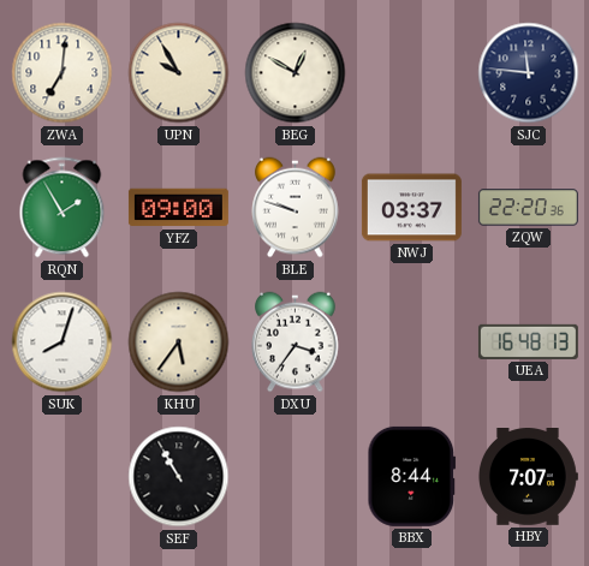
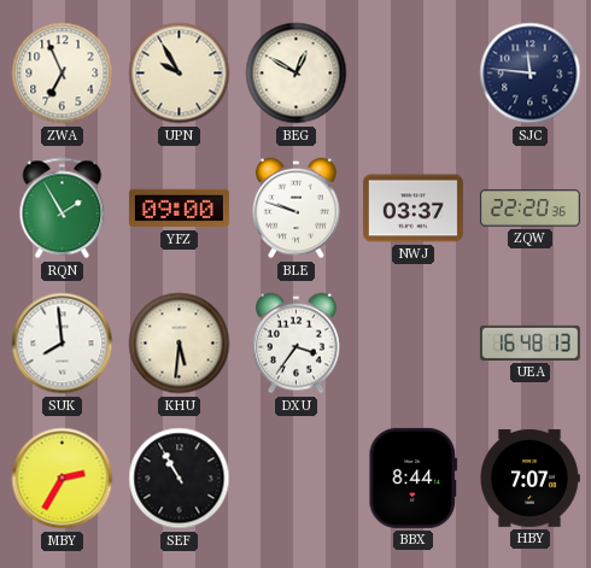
ZWA: 7:01 -> 6:56
SUK: 8:03 -> 7:59
KHU: 5:36 -> 5:31
MBY: none -> 2:35
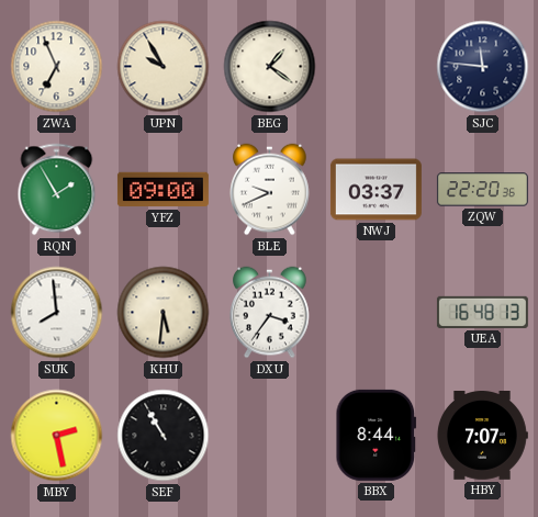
BEG: 12:50 -> 1:21
BLE: 9:48 -> 9:41
MBY: 2:35 -> 2:28
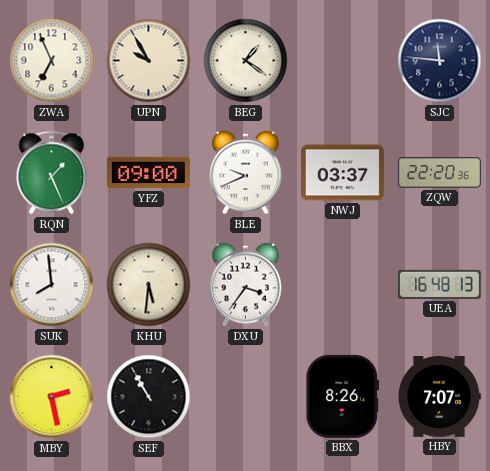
RQN: 1:55 -> 1:26
BBX: 8:44 -> 8:26
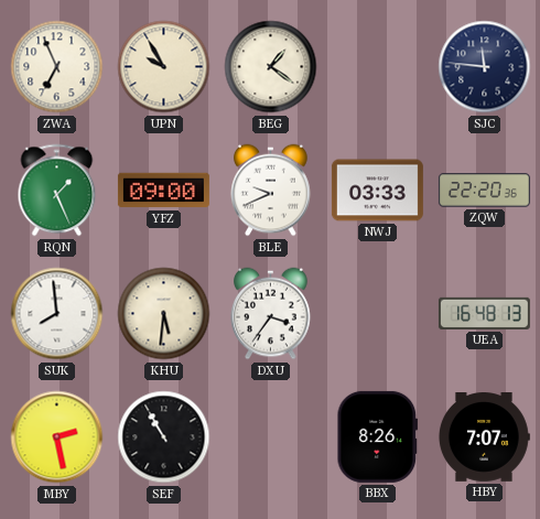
NWJ: 03:37 -> 03:33
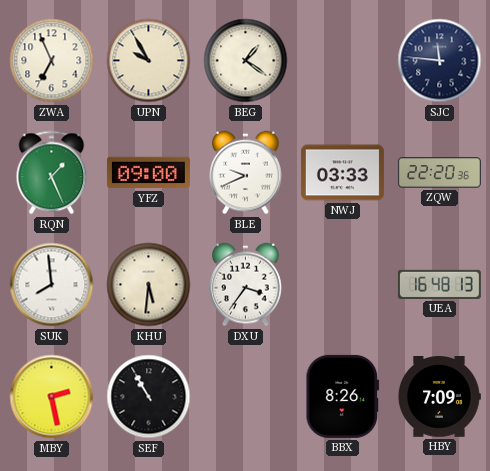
HBY: 7:07 -> 7:09
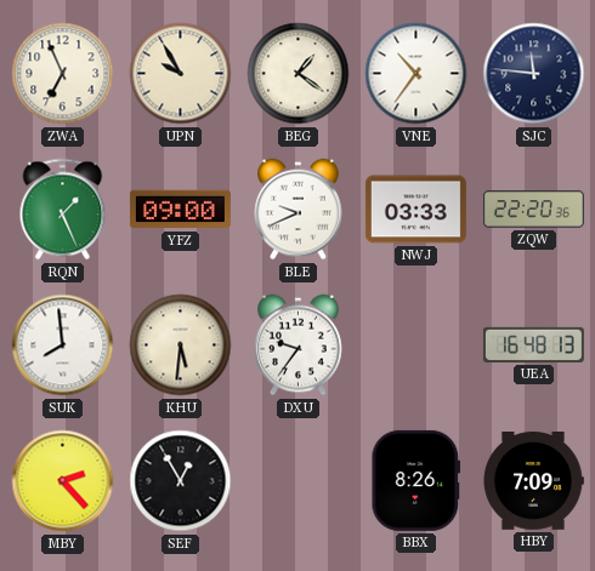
VNE: none -> 10:36
DXU: 3:36 -> 9:36
MBY: 2:28 -> 2:23
SEF: 10:55 -> 12:55
